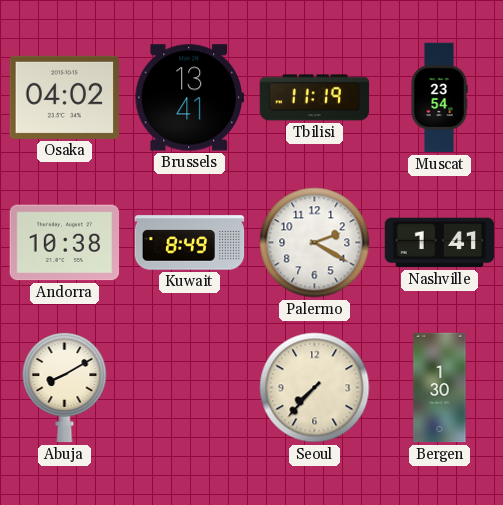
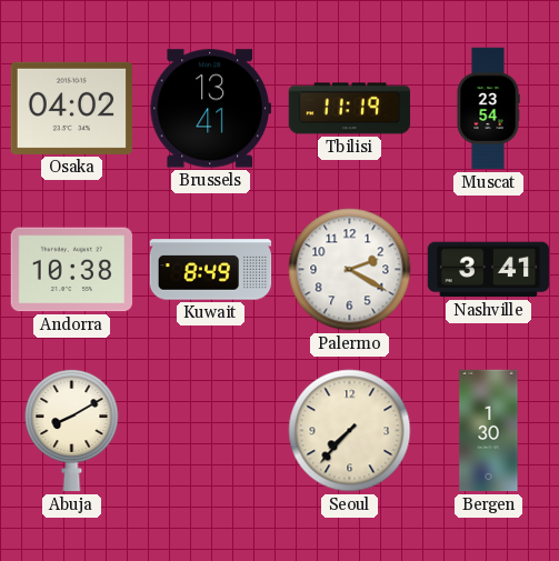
Nashville: 1:41 -> 3:41
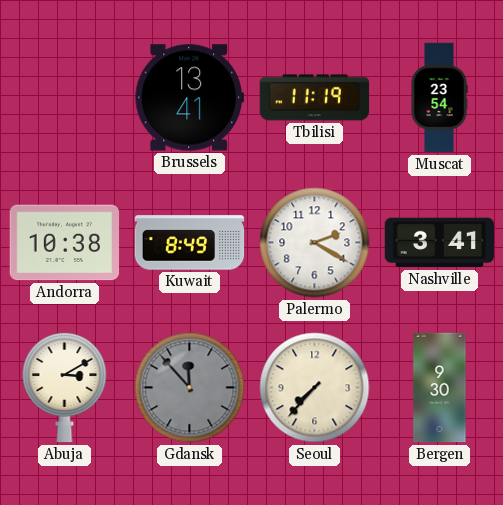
Osaka: 04:02 -> none
Abuja: 8:10 -> 3:10
Gdansk: none -> 11:53
Bergen: 1:30 -> 9:30
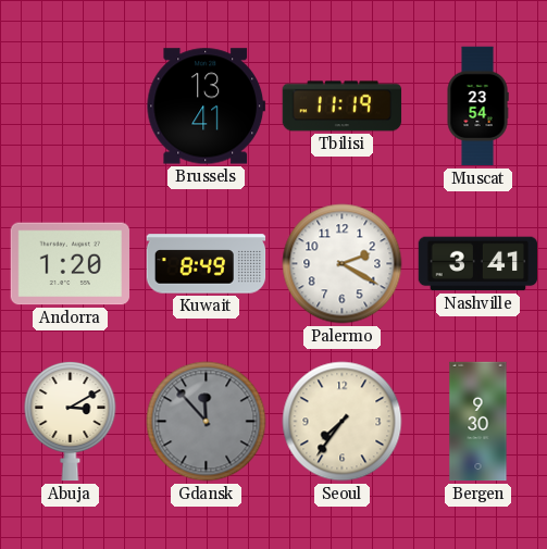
Andorra: 10:38 -> 1:20
Seoul: 7:37 -> 7:36
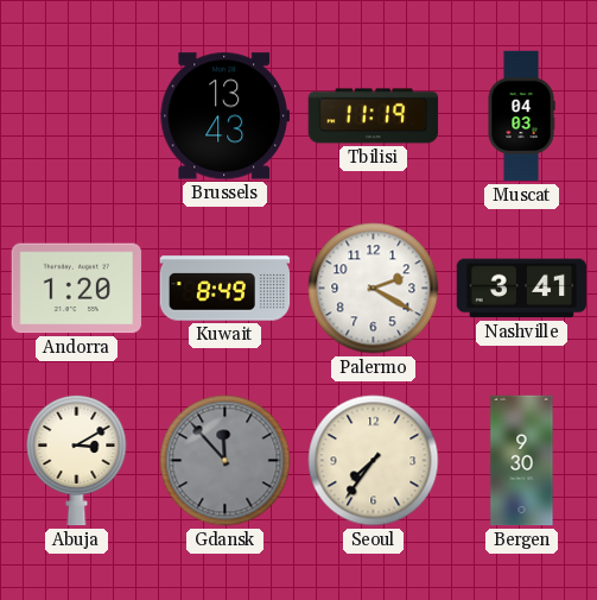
Brussels: 13:41 -> 13:43
Muscat: 23:54 -> 04:03
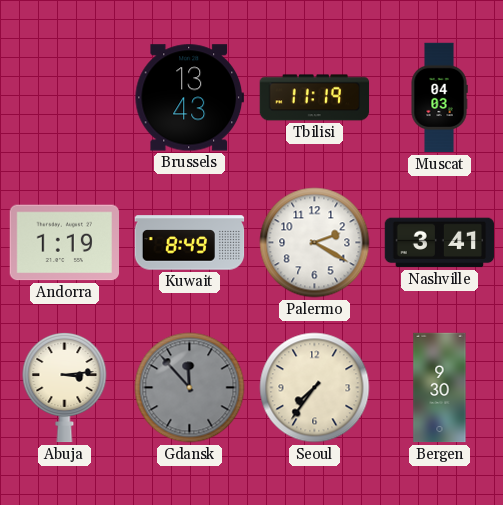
Andorra: 1:20 -> 1:19
Abuja: 3:10 -> 3:14
